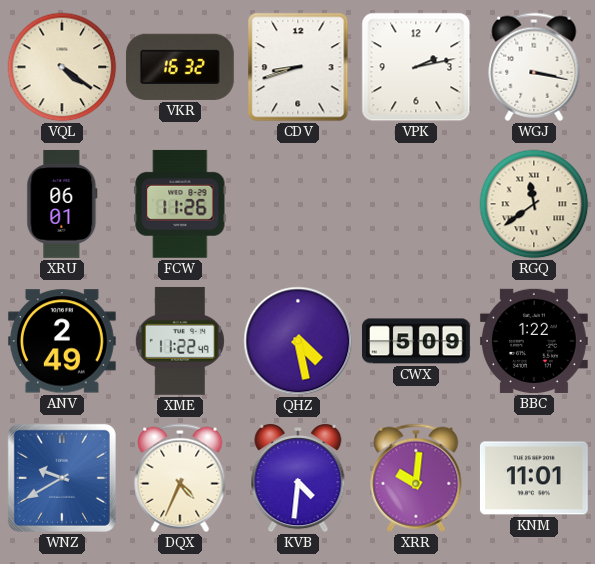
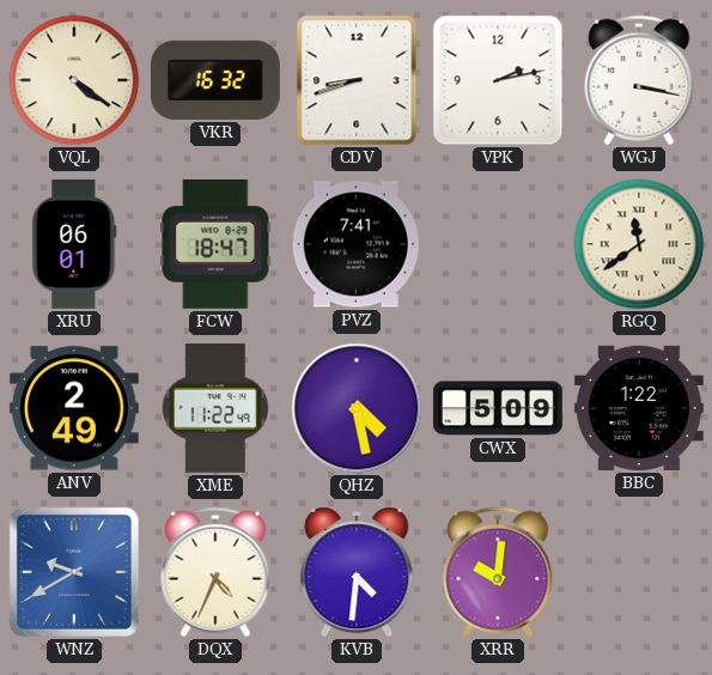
FCW: 11:26 -> 18:47
PVZ: none -> 7:41
KNM: 11:01 -> none
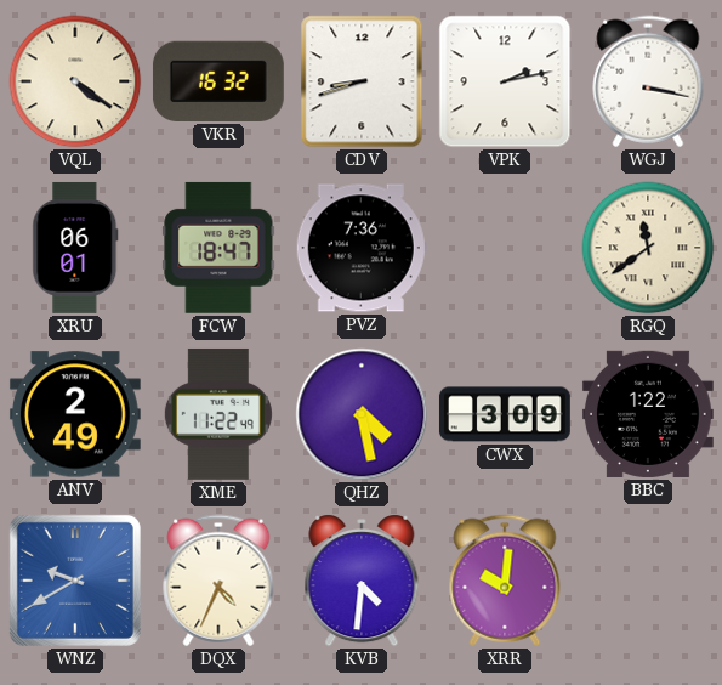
PVZ: 7:41 -> 7:36
CWX: 5:09 -> 3:09
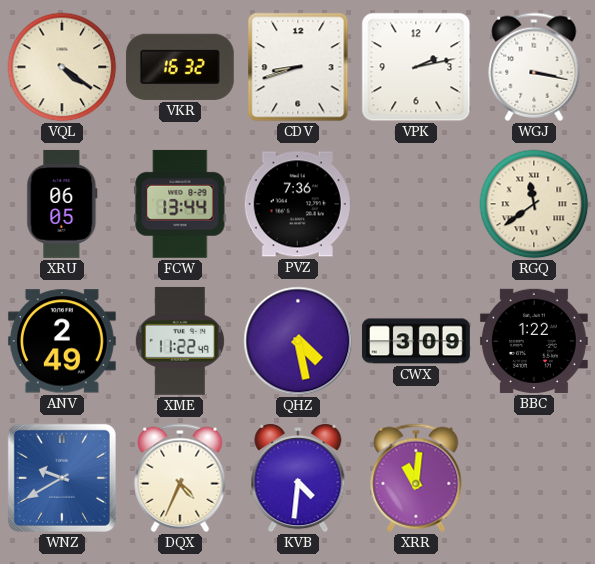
XRU: 06:01 -> 06:05
FCW: 18:47 -> 13:44
XRR: 10:01 -> 11:01
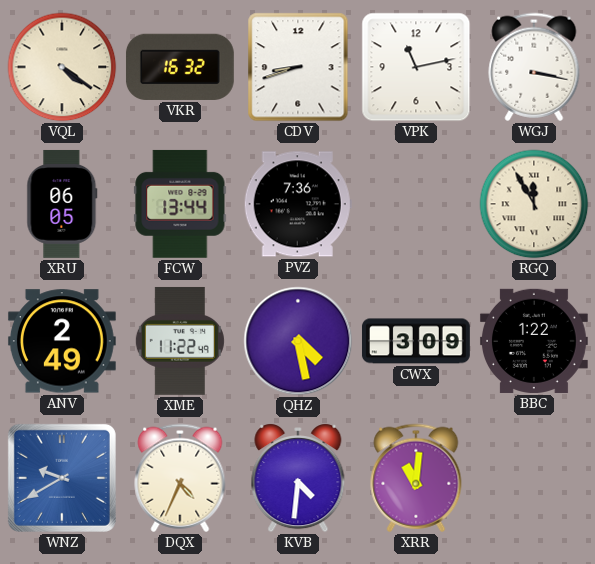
VPK: 2:13 -> 11:13
RGQ: 11:39 -> 11:55
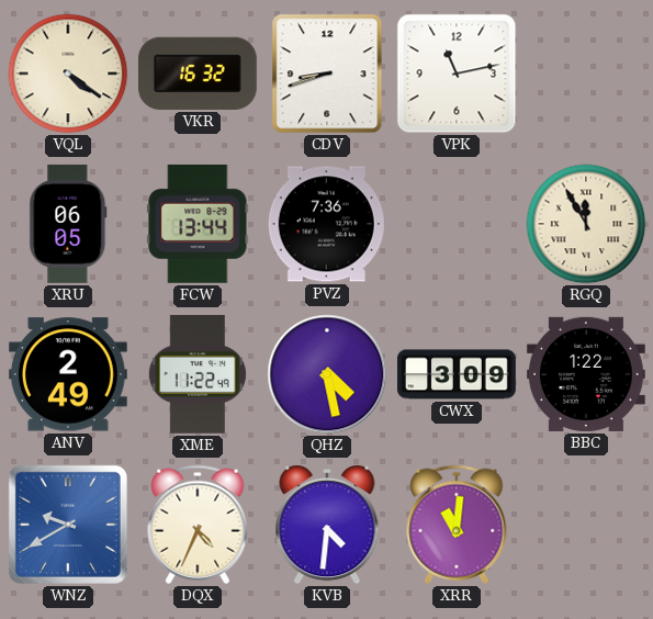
WGJ: 3:17 -> none
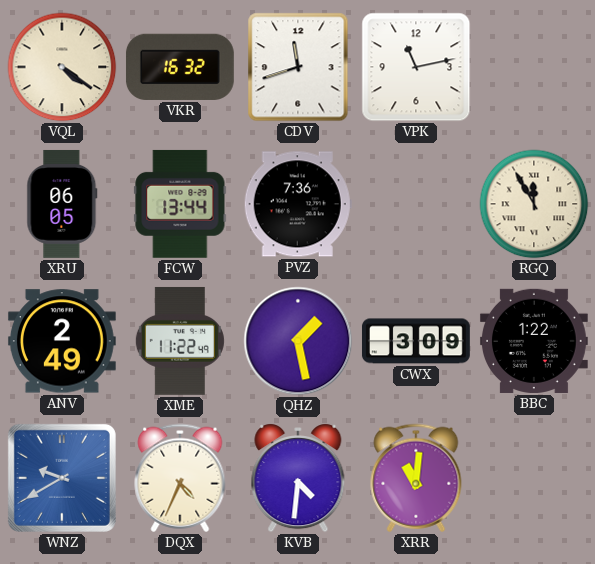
CDV: 8:42 -> 11:42
QHZ: 4:28 -> 1:28
